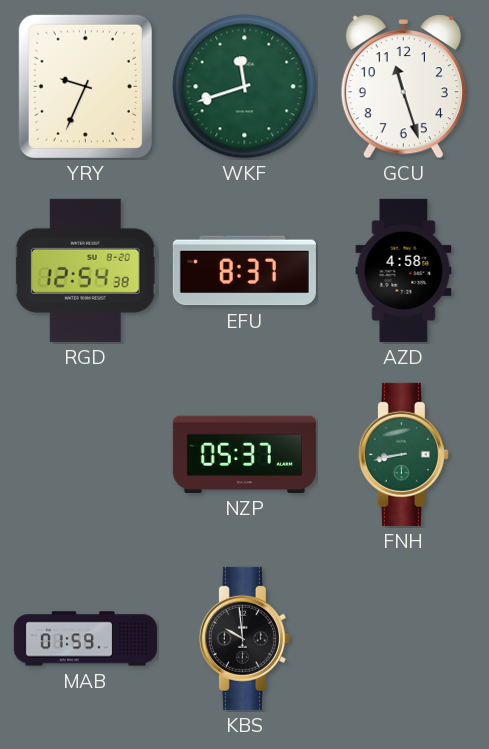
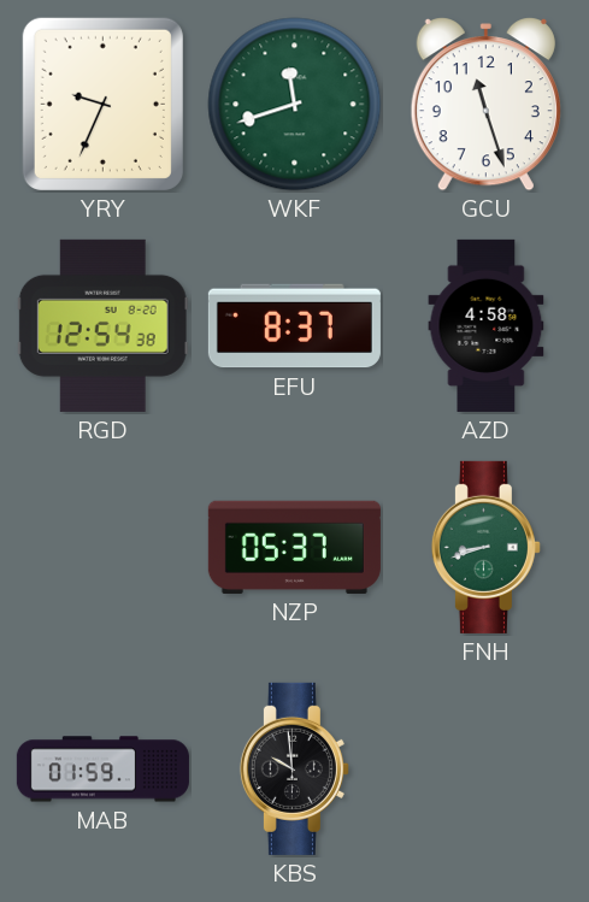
FNH: 8:43 -> 8:42
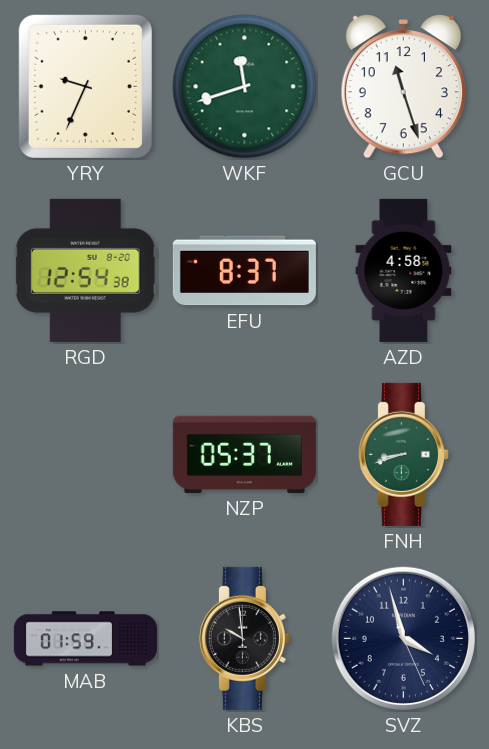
SVZ: none -> 3:57
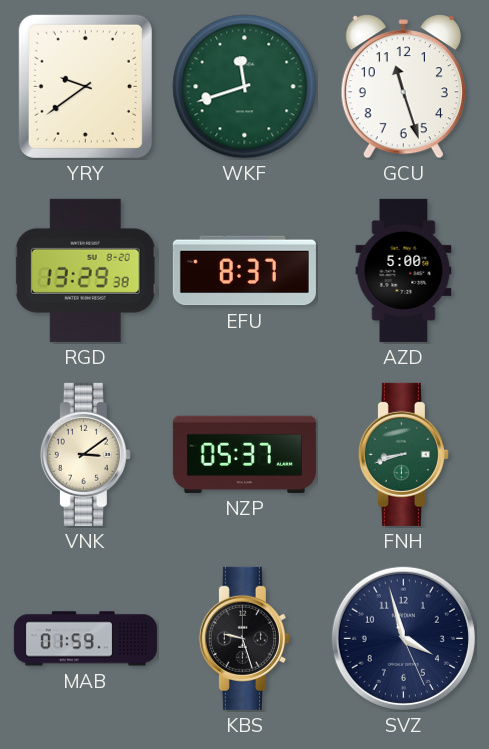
YRY: 9:34 -> 9:39
RGD: 12:54 -> 13:29
AZD: 4:58 -> 5:00
VNK: none -> 3:09
KBS: 9:59 -> 9:27
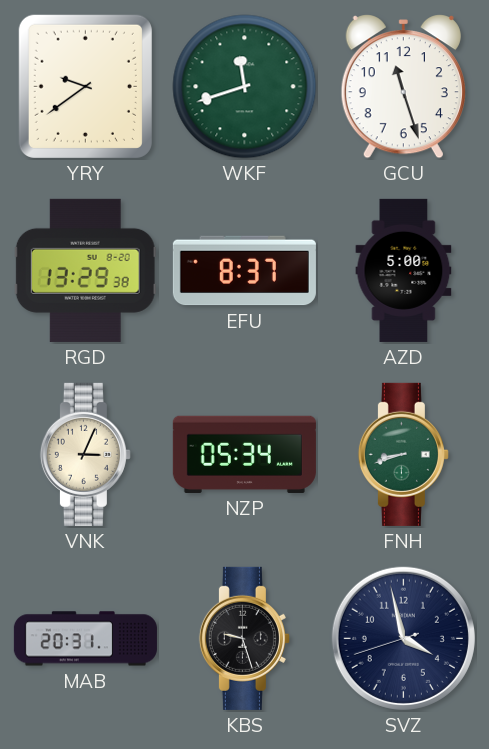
VNK: 3:09 -> 3:04
NZP: 05:37 -> 05:34
MAB: 01:59 -> 20:31
SVZ: 3:57:26 -> 3:57:42
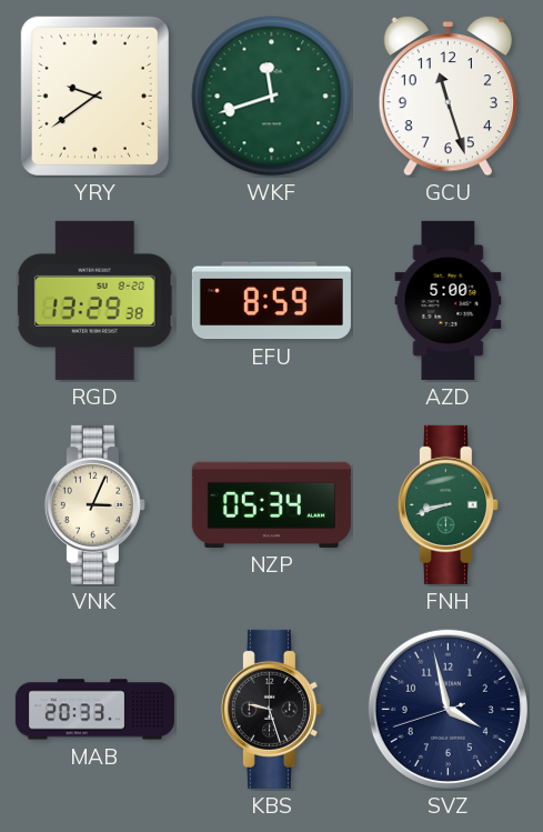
EFU: 8:37 -> 8:59
MAB: 20:31 -> 20:33
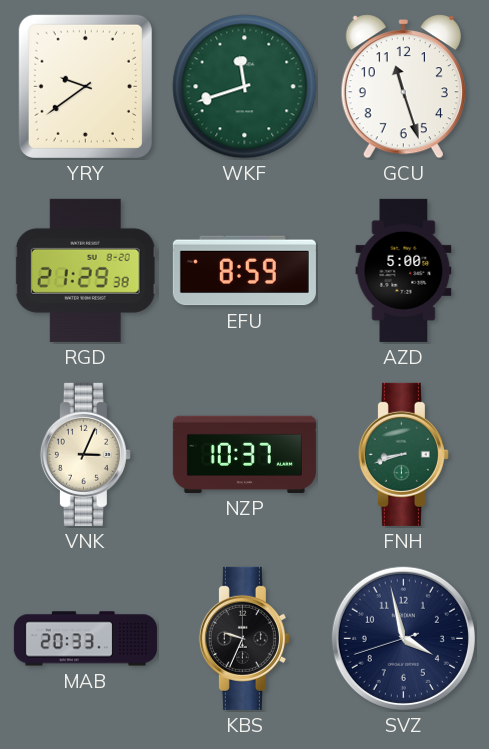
RGD: 13:29 -> 21:29
NZP: 05:34 -> 10:37
KBS: 9:27 -> 9:34
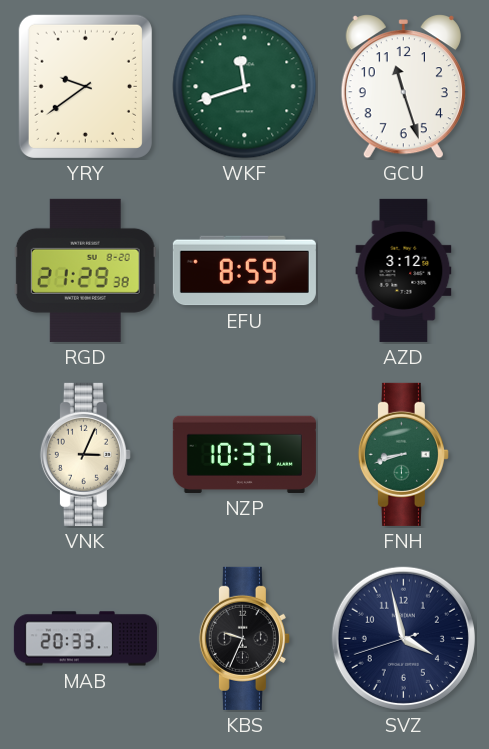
AZD: 5:00 -> 3:12
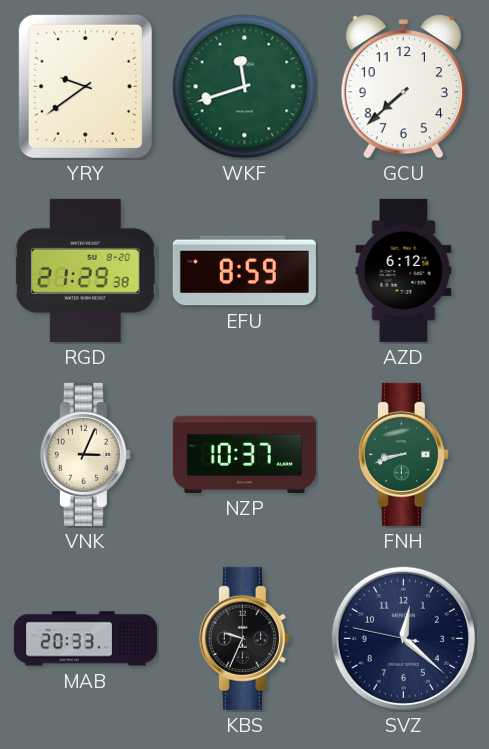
GCU: 11:27 -> 7:38
AZD: 3:12 -> 6:12
SVZ: 3:57 -> 12:21
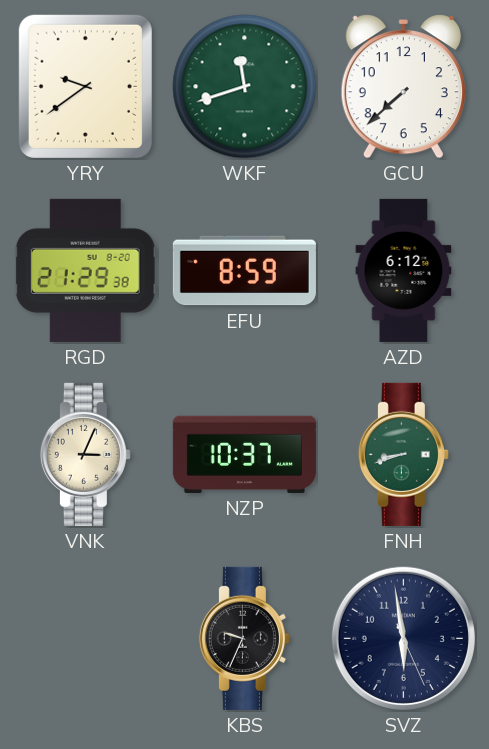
MAB: 20:33 -> none
SVZ: 12:21 -> 5:58
